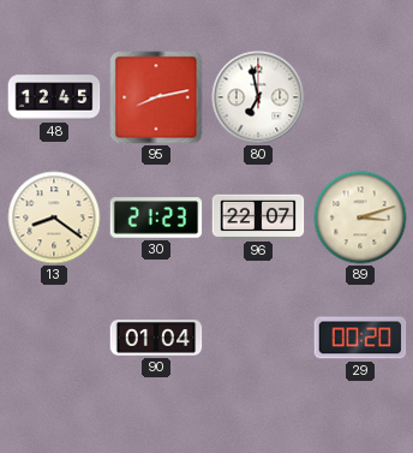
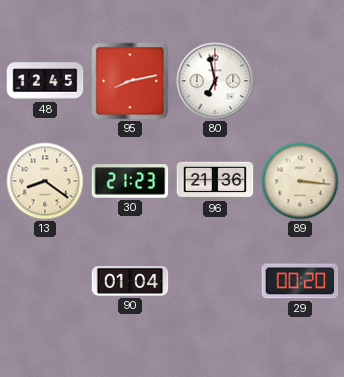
96: 22:07 -> 21:36
89: 3:12 -> 3:16
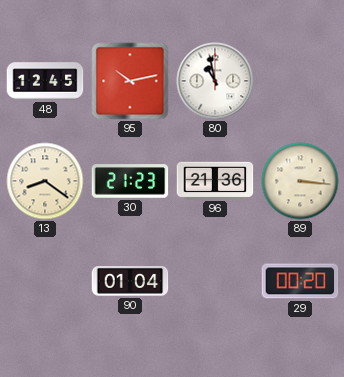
95: 8:13 -> 10:13
80: 6:58 -> 10:58
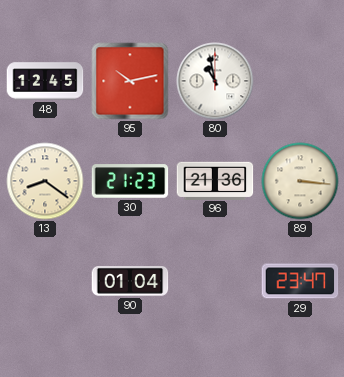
29: 00:20 -> 23:47
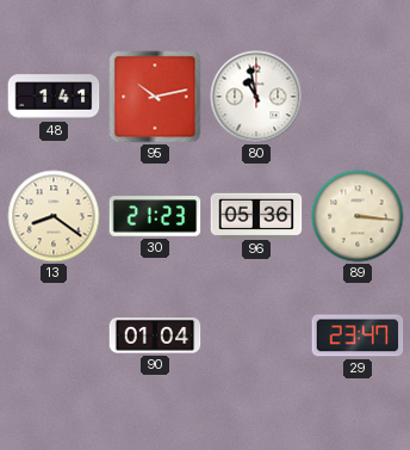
48: 12:45 -> 1:41
96: 21:36 -> 05:36
